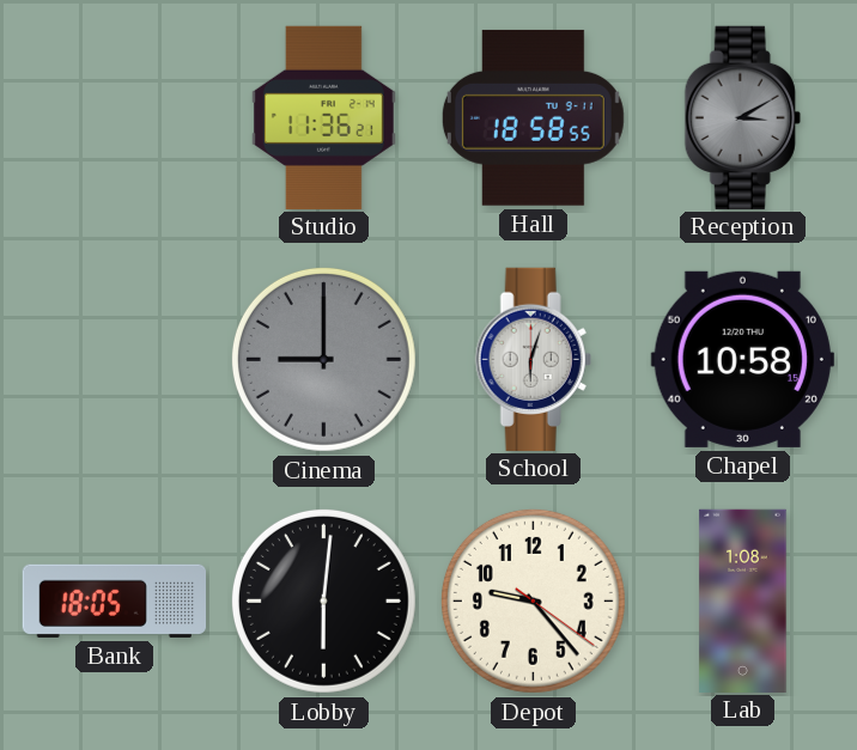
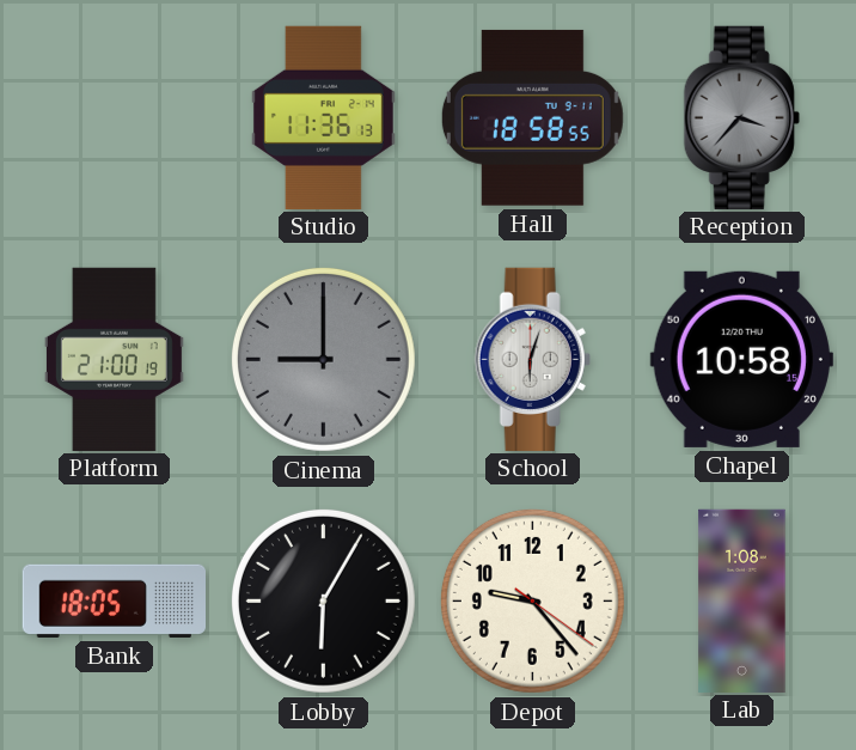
Studio: 11:36:21 -> 11:36:13
Reception: 3:10 -> 3:37
Platform: none -> 21:00
Lobby: 6:01 -> 6:05
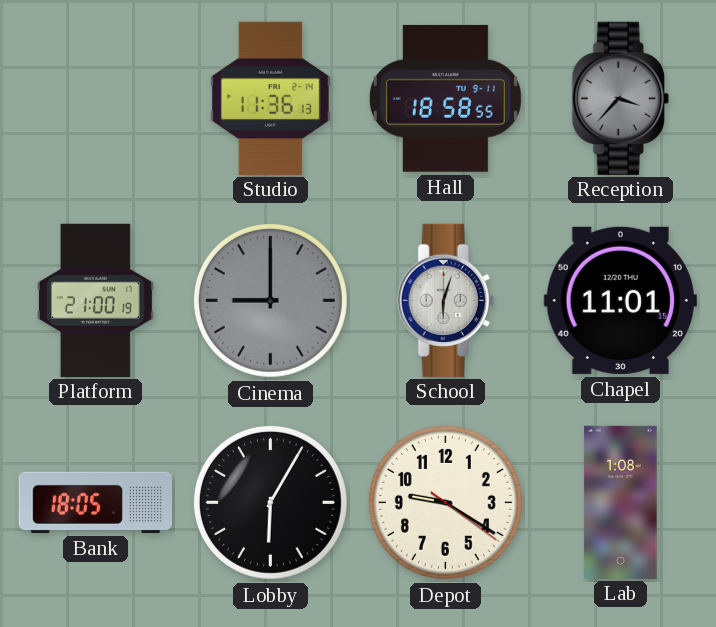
Chapel: 10:58 -> 11:01
Depot: 9:23 -> 9:20
